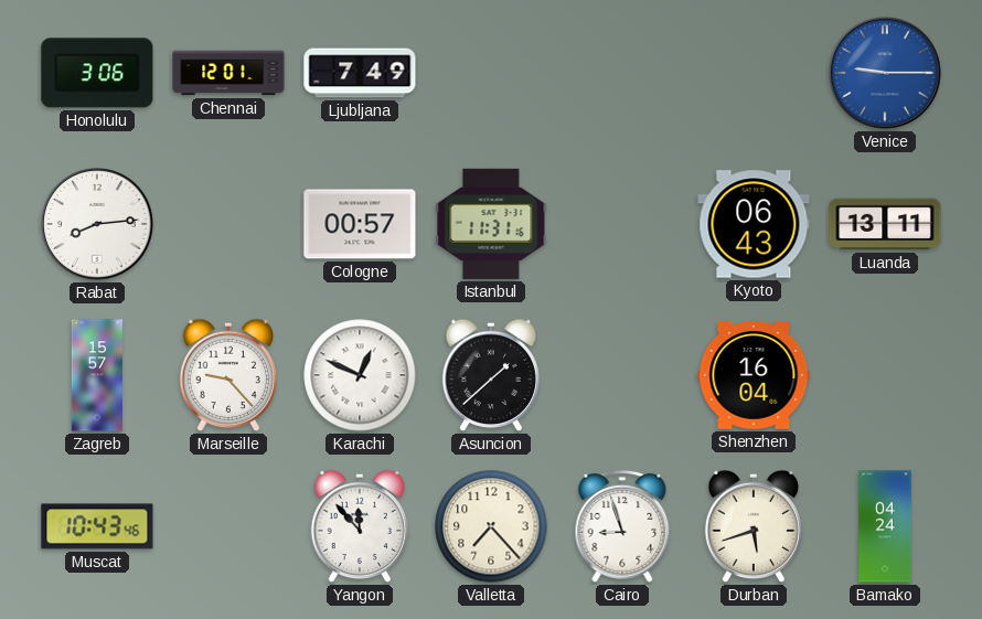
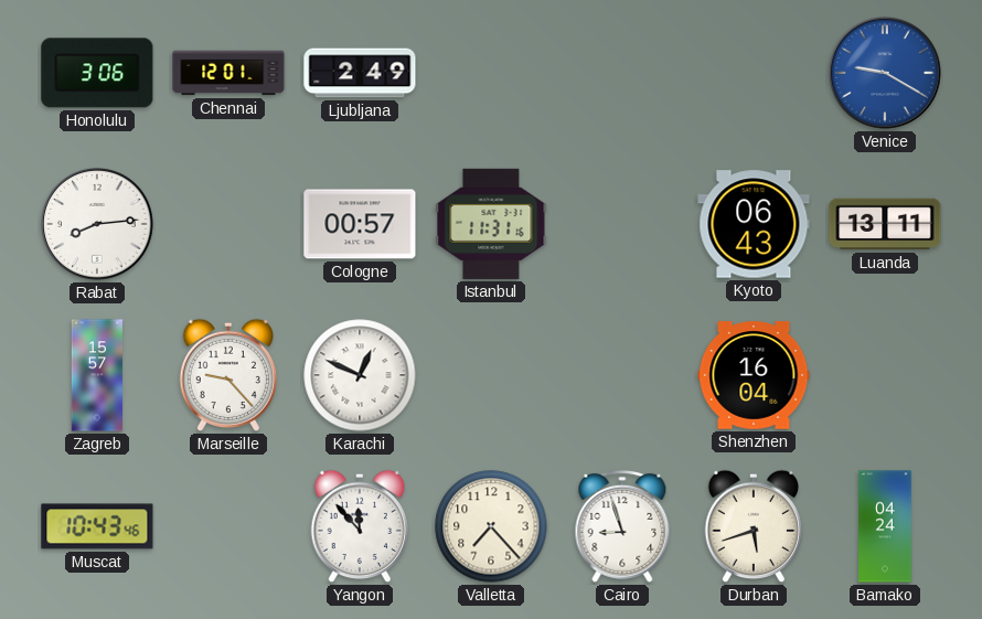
Ljubljana: 7:49 -> 2:49
Venice: 9:15 -> 9:20
Asuncion: 1:38 -> none
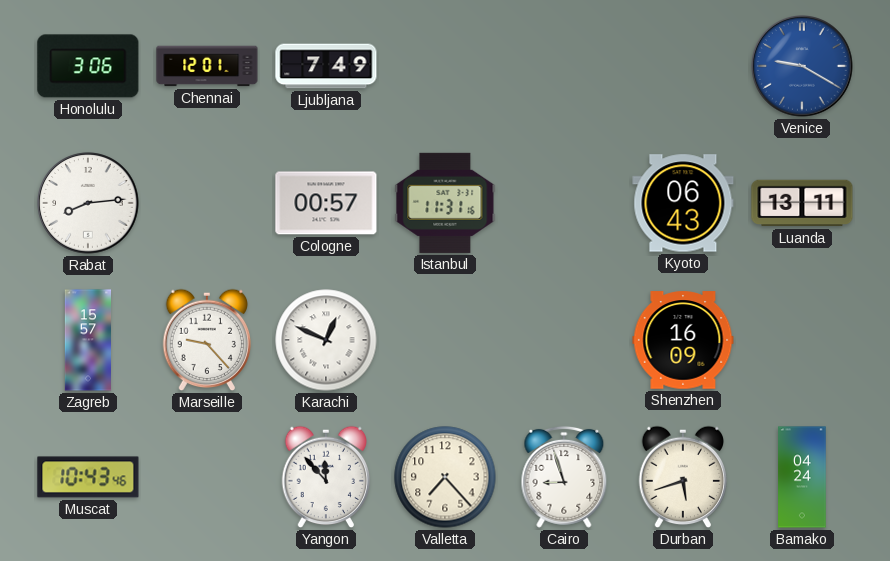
Ljubljana: 2:49 -> 7:49
Shenzhen: 16:04 -> 16:09
